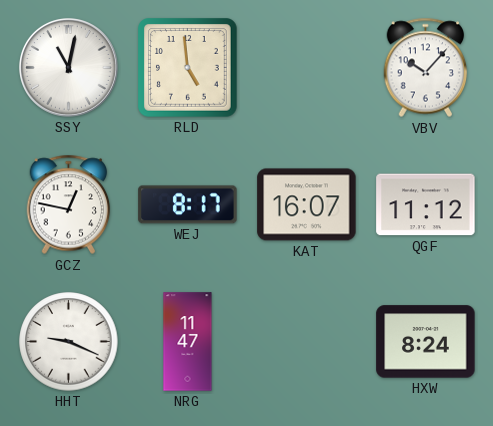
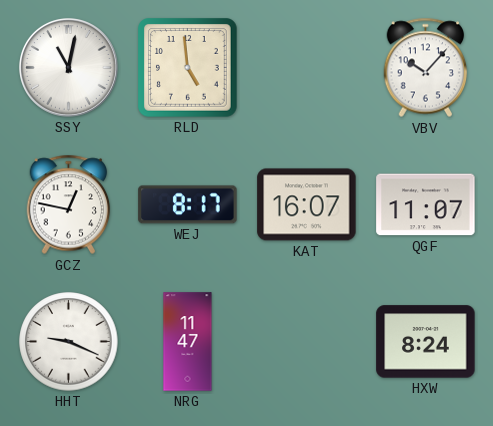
QGF: 11:12 -> 11:07
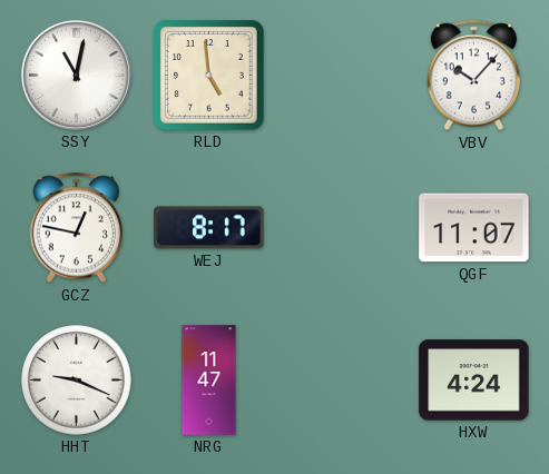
KAT: 16:07 -> none
HXW: 8:24 -> 4:24
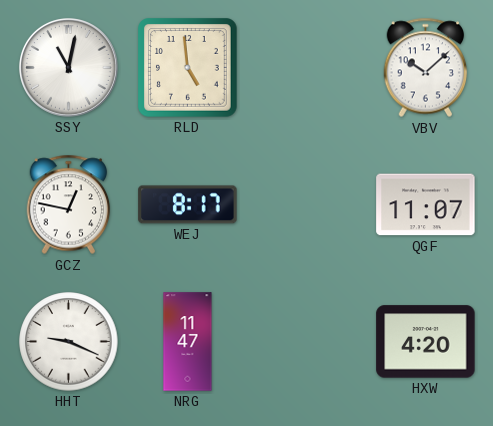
VBV: 10:07 -> 10:08
HXW: 4:24 -> 4:20
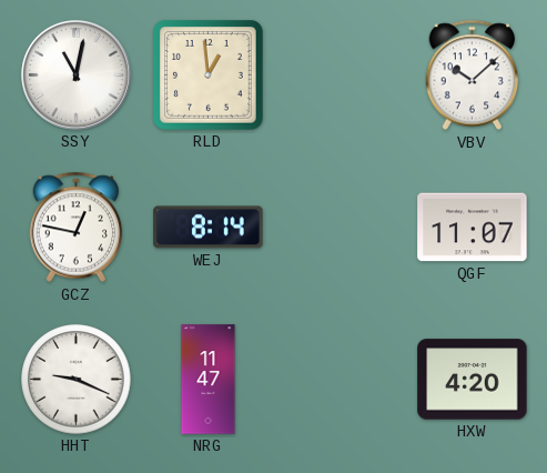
RLD: 4:59 -> 12:59
WEJ: 8:17 -> 8:14
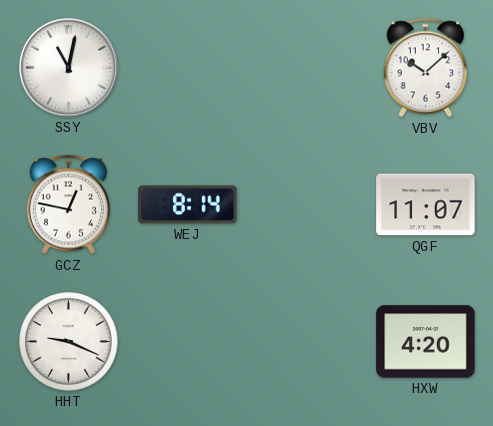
RLD: 12:59 -> none
NRG: 11:47 -> none
